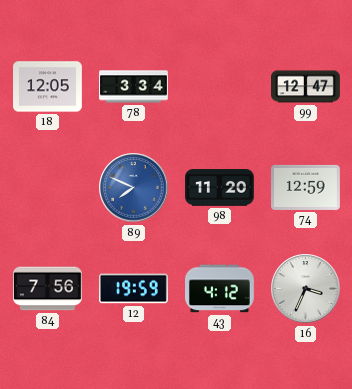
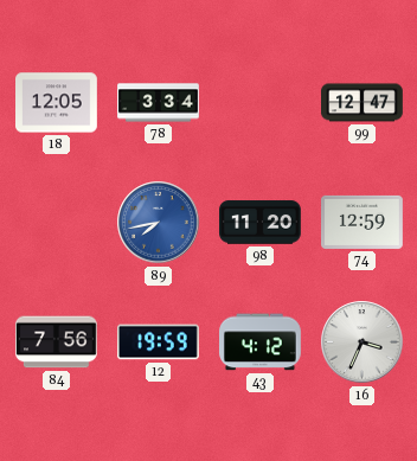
89: 7:49 -> 7:43
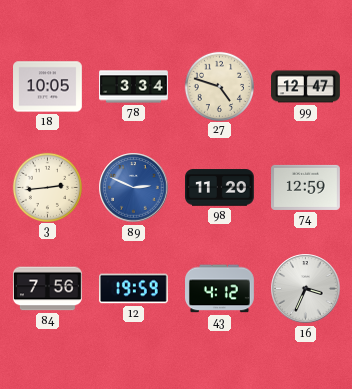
18: 12:05 -> 10:05
27: none -> 4:48
3: none -> 2:44
89: 7:43 -> 2:49
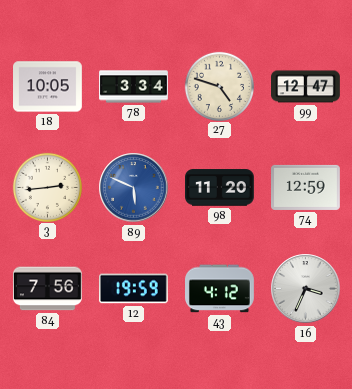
89: 2:49 -> 5:49
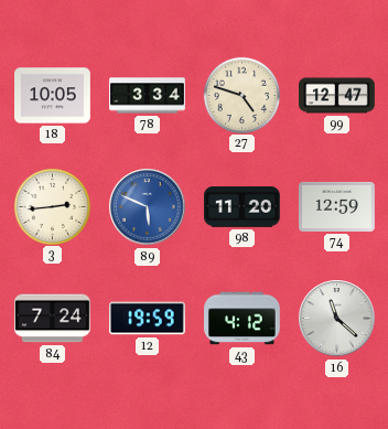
84: 7:56 -> 7:24
16: 3:34 -> 11:22
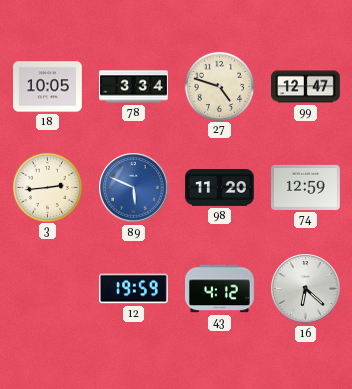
84: 7:24 -> none
16: 11:22 -> 6:22
